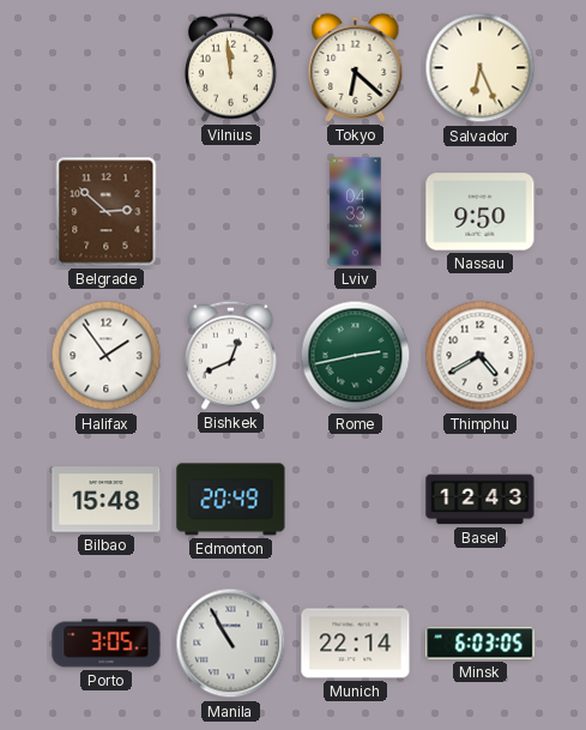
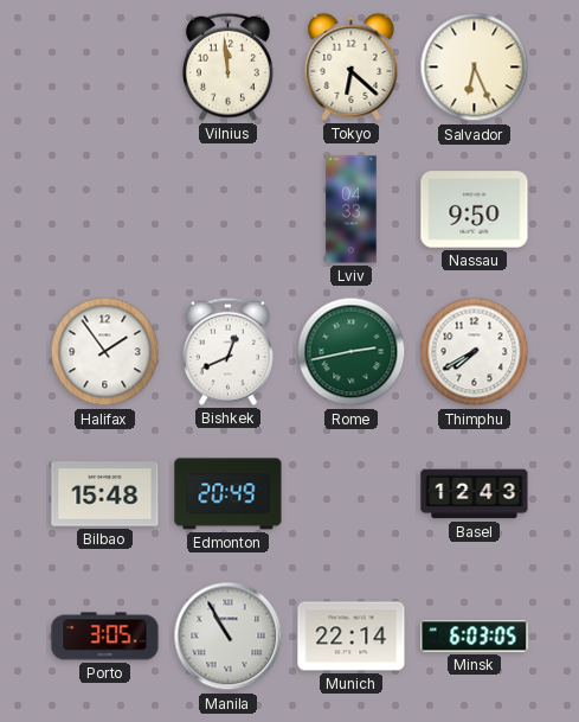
Belgrade: 2:52 -> none
Thimphu: 4:40 -> 7:40
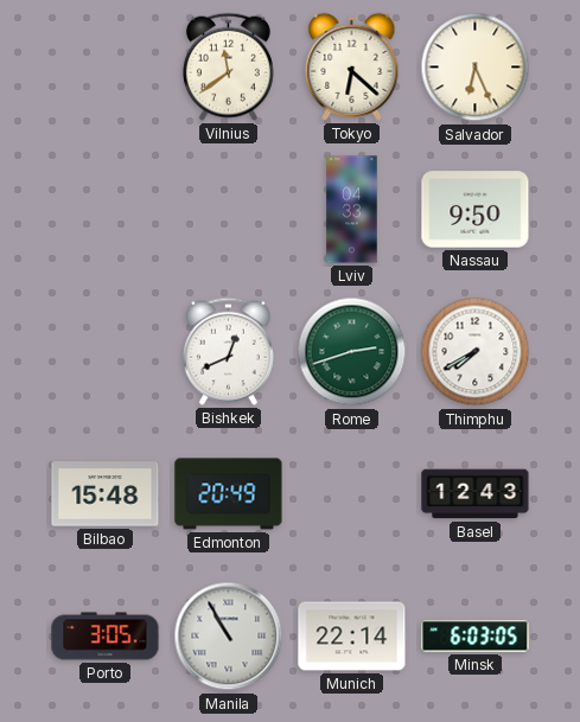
Vilnius: 11:59 -> 11:39
Halifax: 1:54 -> none
Rome: 2:43 -> 2:42
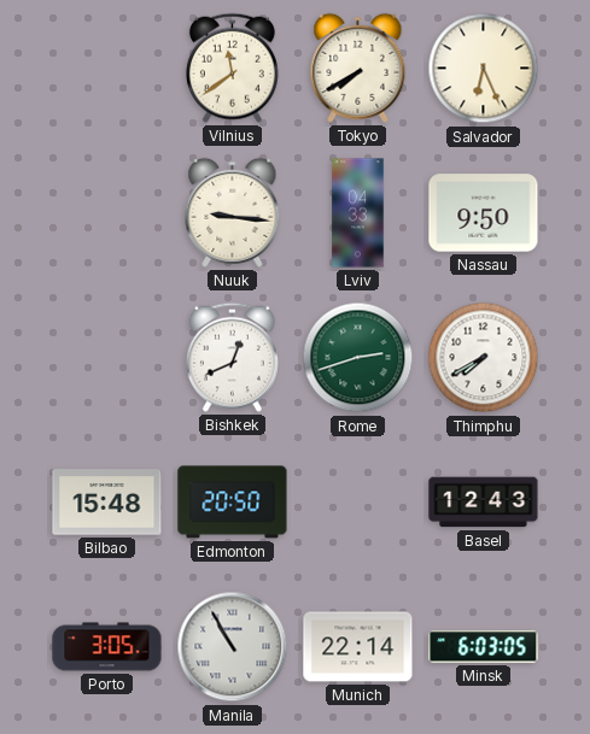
Tokyo: 6:22 -> 7:40
Nuuk: none -> 9:16
Edmonton: 20:49 -> 20:50
